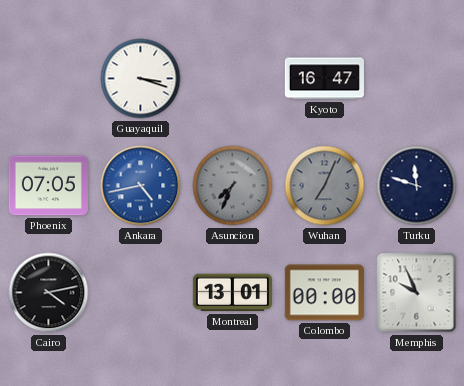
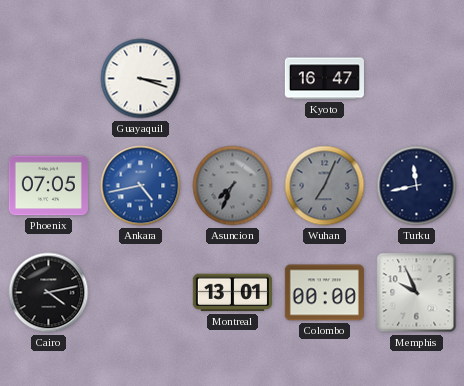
Turku: 11:48 -> 11:43
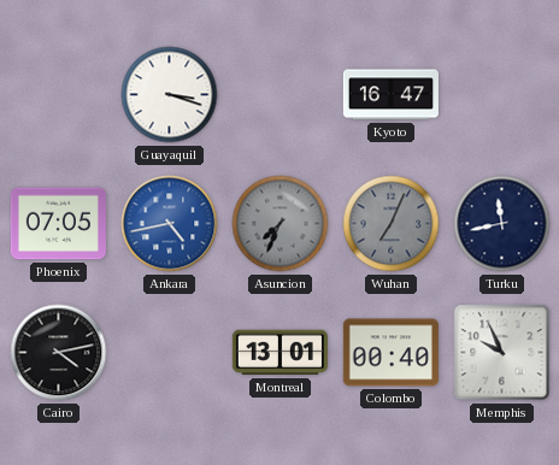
Colombo: 00:00 -> 00:40
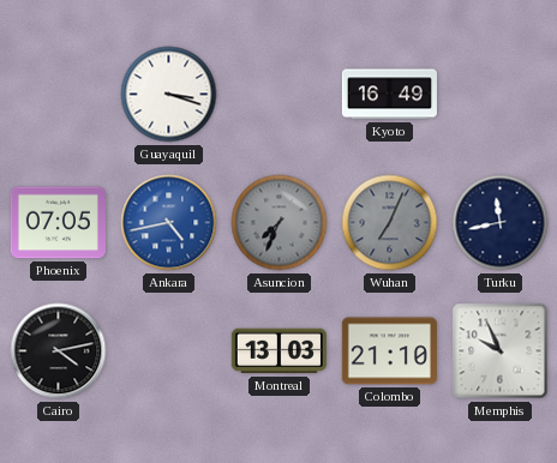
Kyoto: 16:47 -> 16:49
Montreal: 13:01 -> 13:03
Colombo: 00:40 -> 21:10
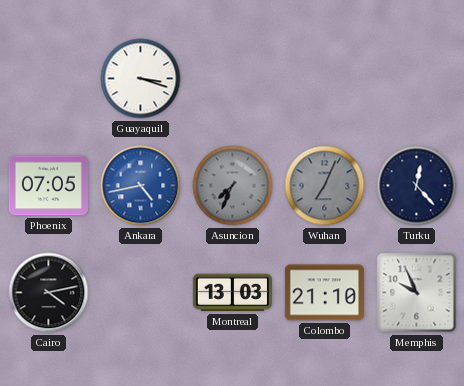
Kyoto: 16:49 -> none
Turku: 11:43 -> 12:23
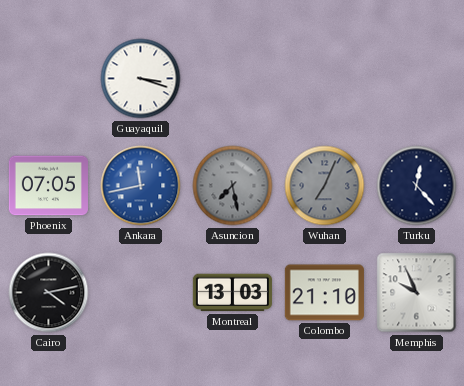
Ankara: 4:43 -> 11:43
Asuncion: 7:34 -> 7:28
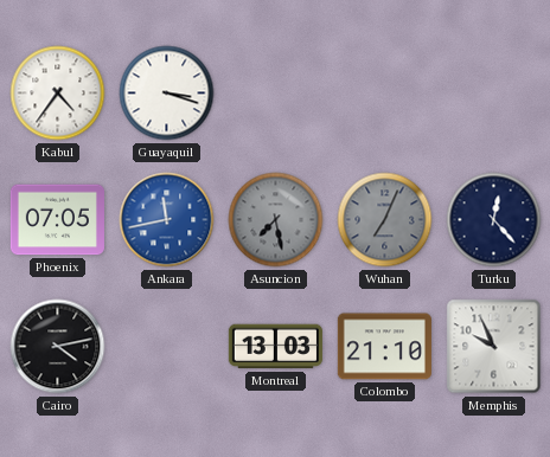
Kabul: none -> 4:36
